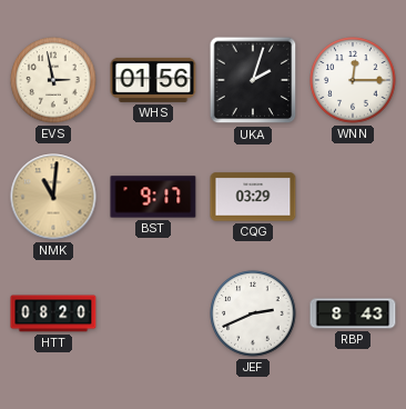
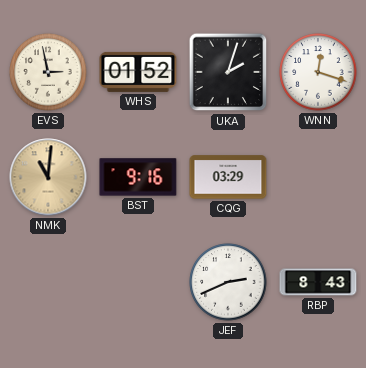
WHS: 01:56 -> 01:52
WNN: 12:15 -> 12:18
BST: 9:17 -> 9:16
HTT: 08:20 -> none
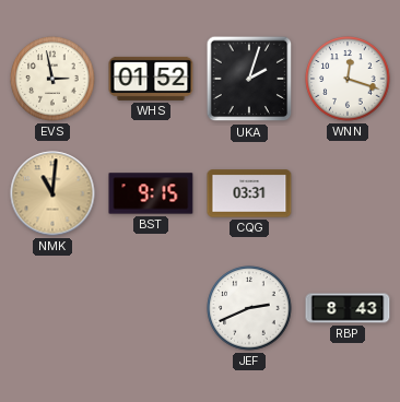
BST: 9:16 -> 9:15
CQG: 03:29 -> 03:31
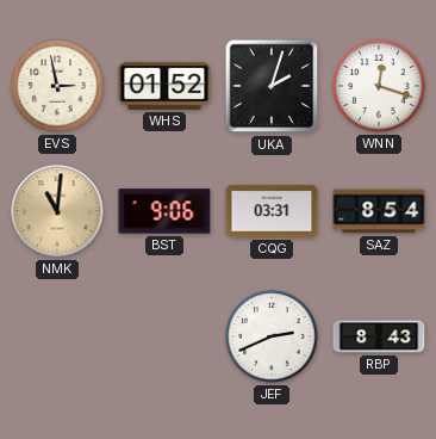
BST: 9:15 -> 9:06
SAZ: none -> 8:54
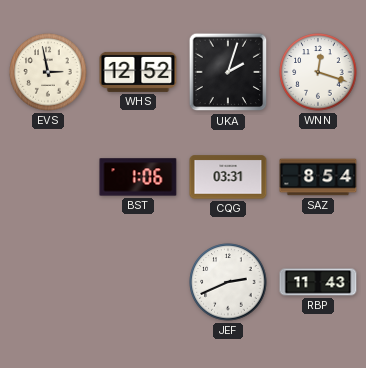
WHS: 01:52 -> 12:52
NMK: 11:01 -> none
BST: 9:06 -> 1:06
RBP: 8:43 -> 11:43
